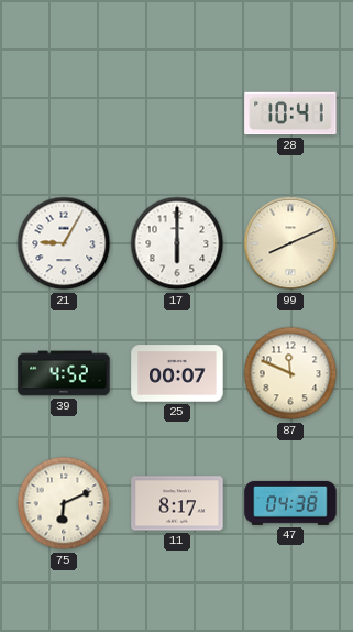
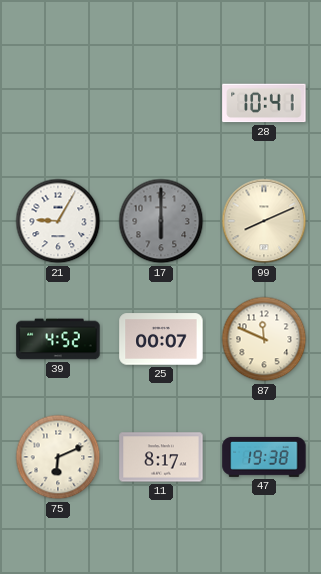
17 dial: white -> grey
47: 04:38 -> 19:38
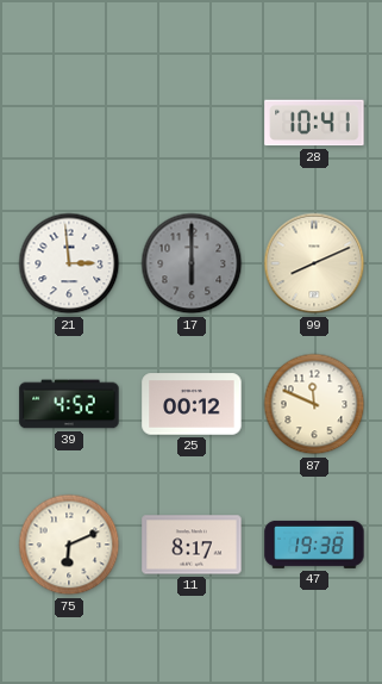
21: 9:05 -> 2:59
25: 00:07 -> 00:12
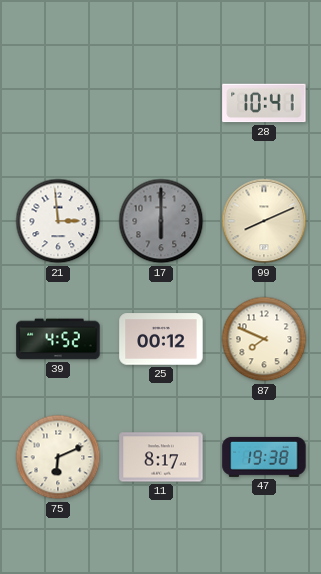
87: 11:49 -> 7:49
